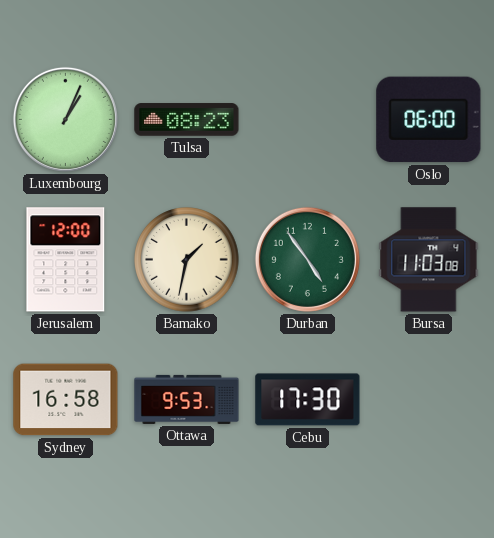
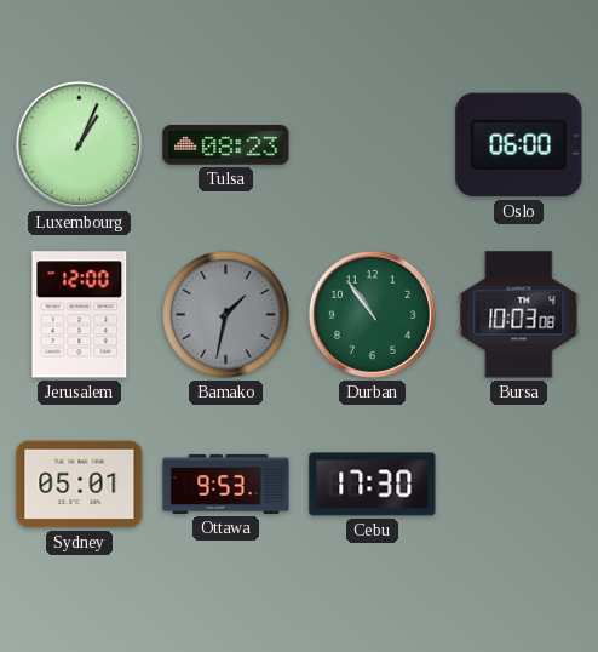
Bamako dial: cream -> grey
Durban: 4:54 -> 10:54
Bursa: 11:03 -> 10:03
Sydney: 16:58 -> 05:01
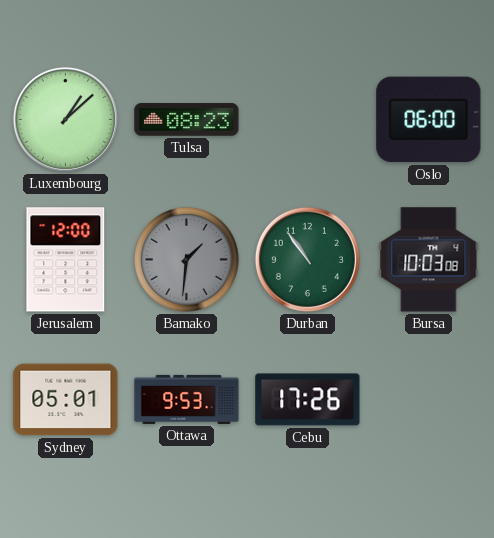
Luxembourg: 1:04 -> 1:08
Bamako: 1:32 -> 1:31
Cebu: 17:30 -> 17:26
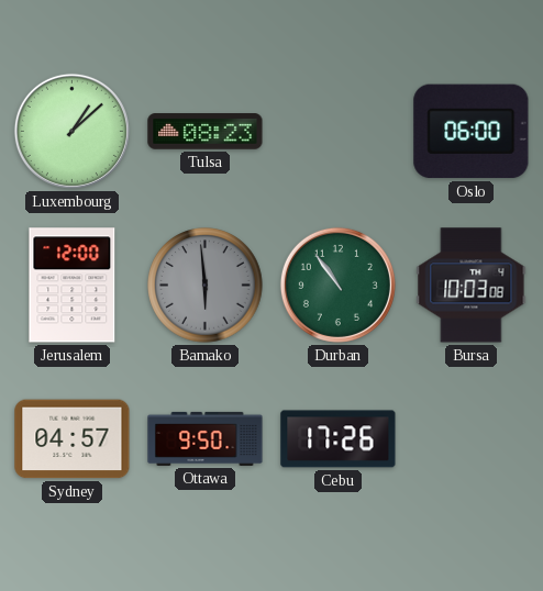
Bamako: 1:31 -> 5:59
Sydney: 05:01 -> 04:57
Ottawa: 9:53 -> 9:50
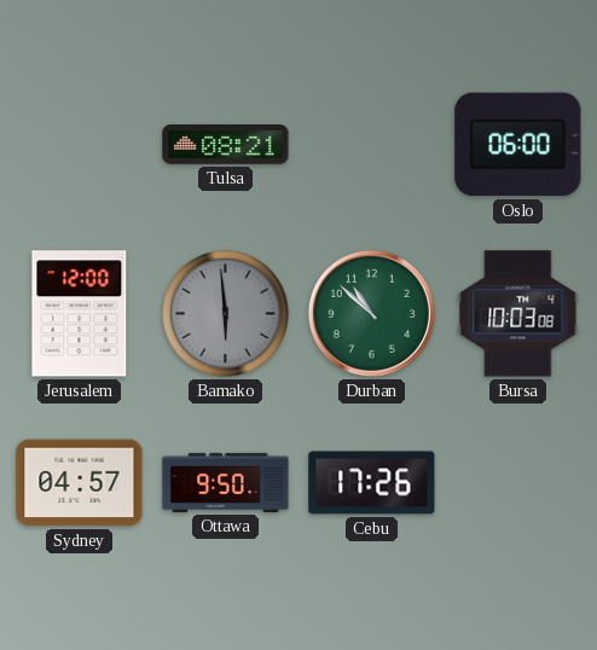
Luxembourg: 1:08 -> none
Tulsa: 08:23 -> 08:21
Durban: 10:54 -> 10:52
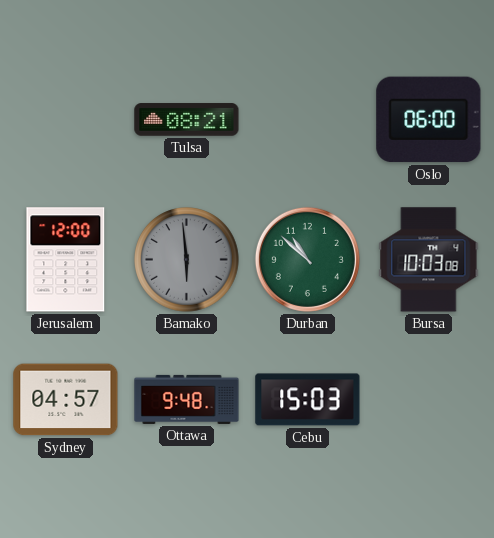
Ottawa: 9:50 -> 9:48
Cebu: 17:26 -> 15:03
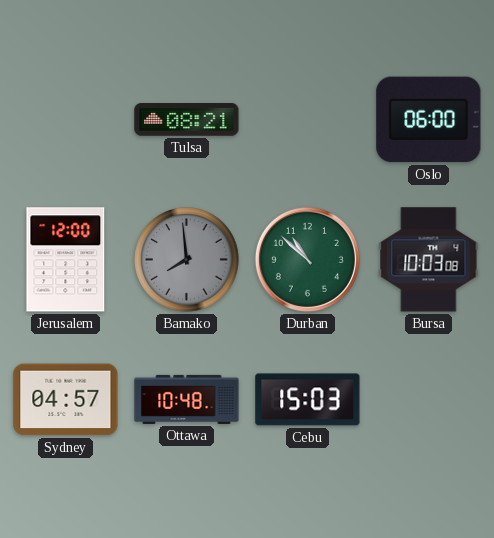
Bamako: 5:59 -> 7:59
Ottawa: 9:48 -> 10:48
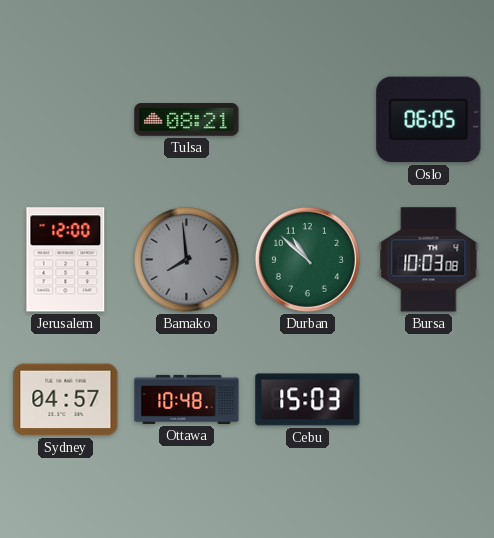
Oslo: 06:00 -> 06:05
